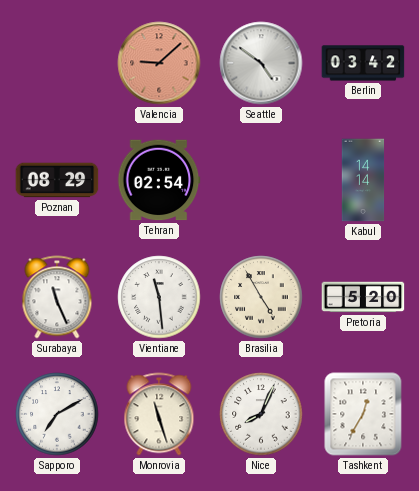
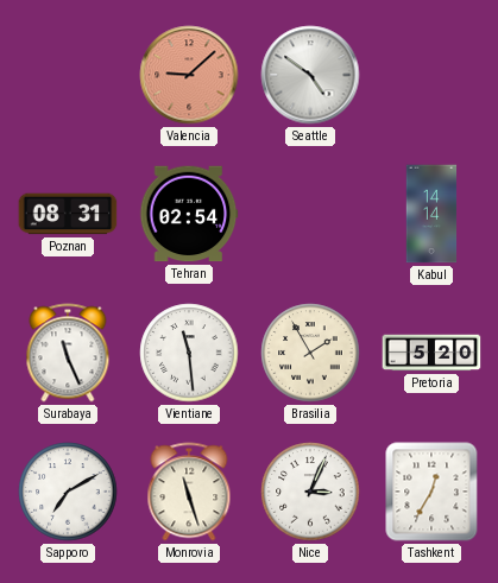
Berlin: 03:42 -> none
Poznan: 08:29 -> 08:31
Brasilia: 4:55 -> 1:55
Nice: 8:04 -> 3:04
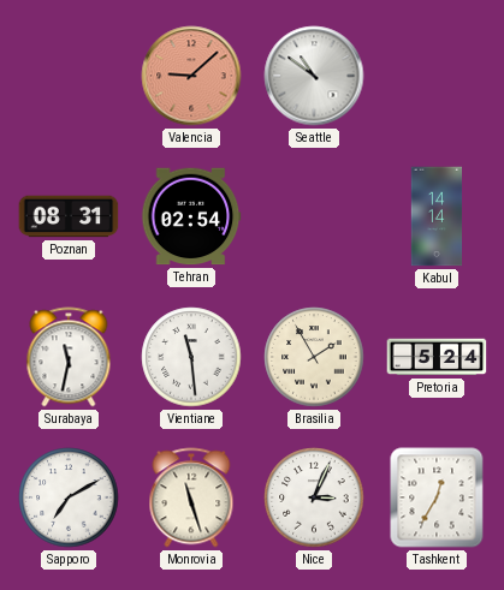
Seattle: 4:51 -> 10:51
Surabaya: 11:26 -> 11:32
Pretoria: 5:20 -> 5:24
